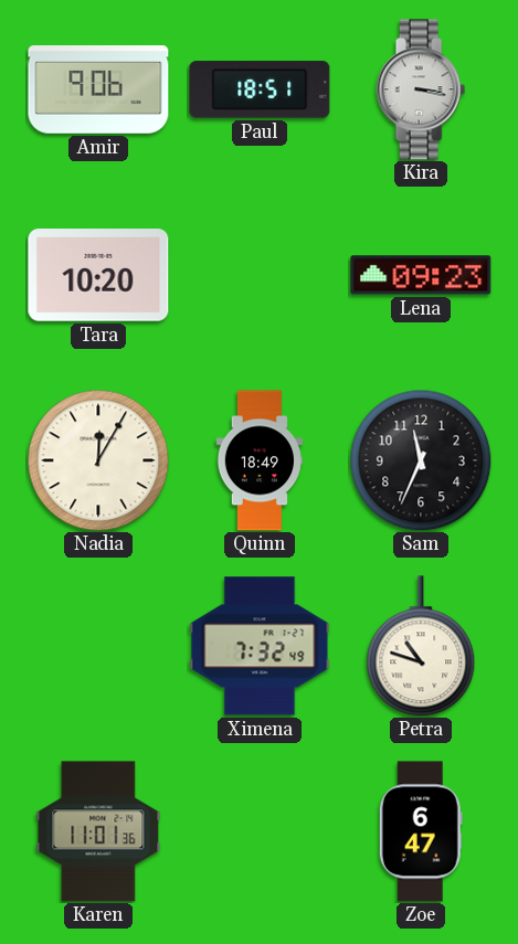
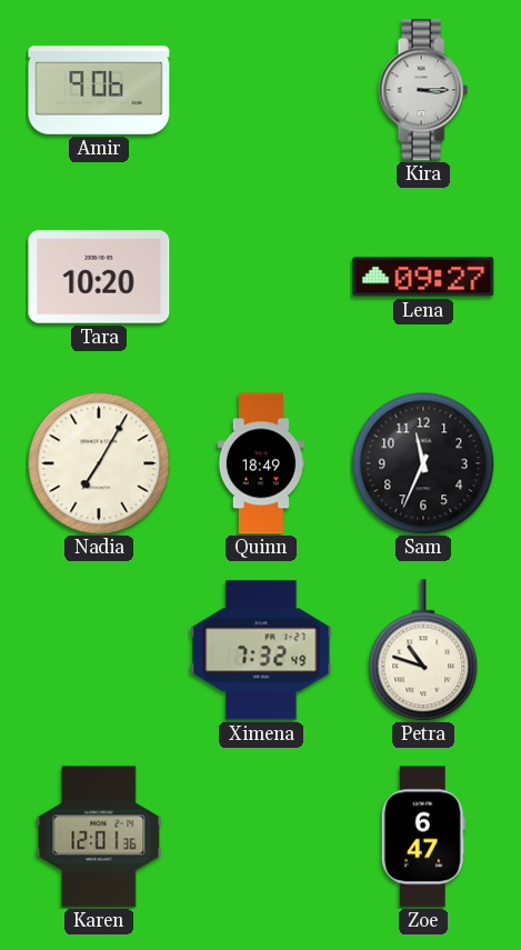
Paul: 18:51 -> none
Kira: 3:17 -> 3:15
Lena: 09:23 -> 09:27
Nadia: 12:05 -> 7:05
Karen: 11:01 -> 12:01
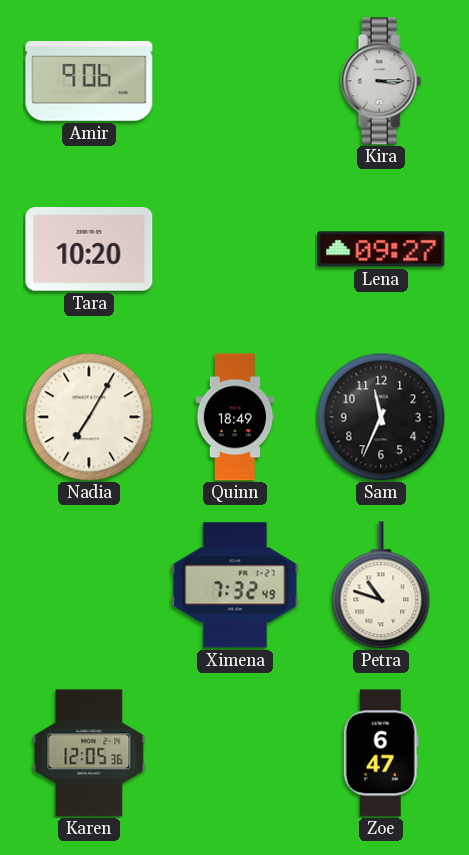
Karen: 12:01 -> 12:05
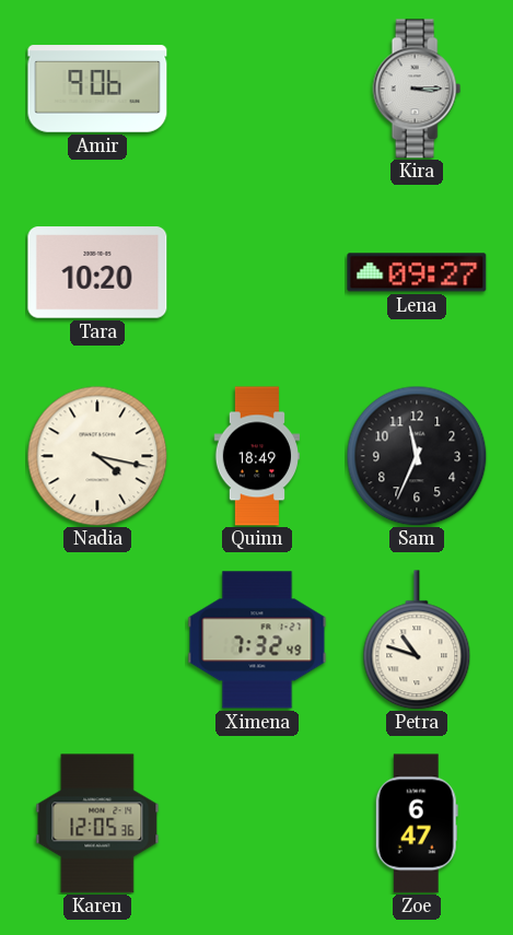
Nadia: 7:05 -> 4:17
